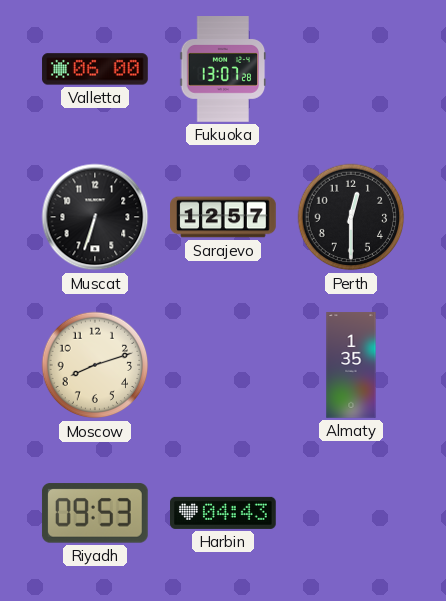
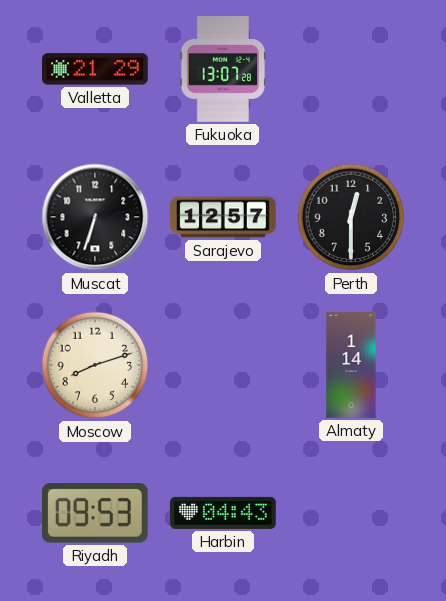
Valletta: 06:00 -> 21:29
Almaty: 1:35 -> 1:14
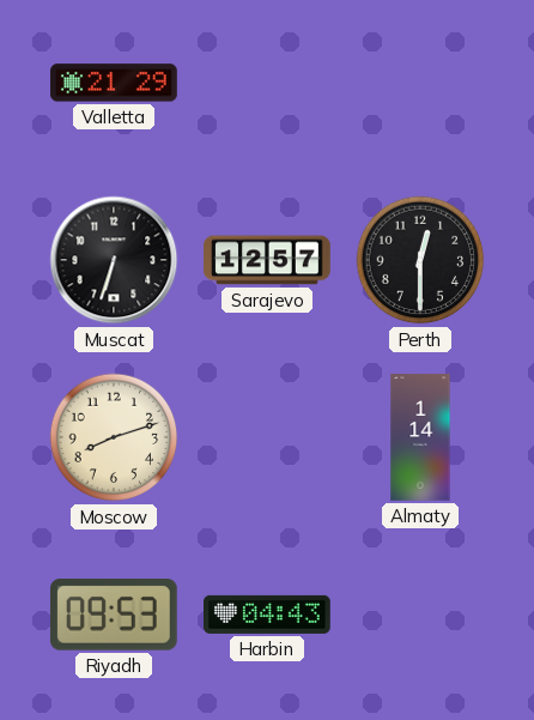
Fukuoka: 13:07 -> none
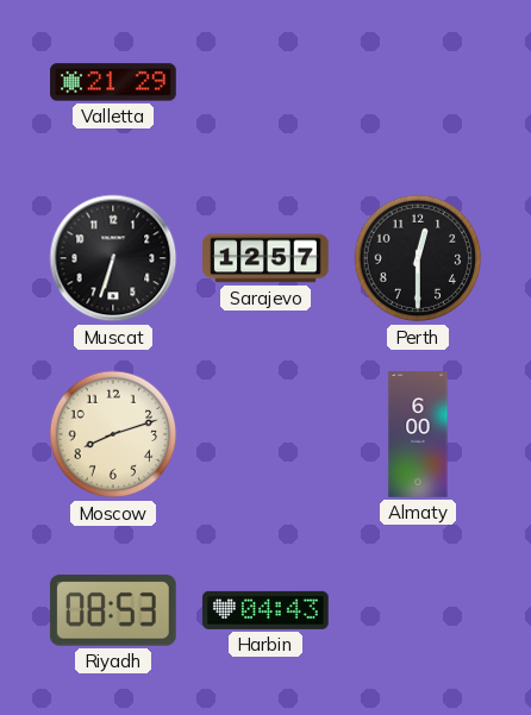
Almaty: 1:14 -> 6:00
Riyadh: 09:53 -> 08:53
